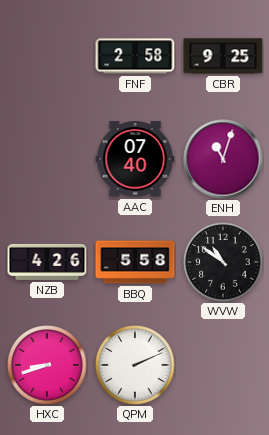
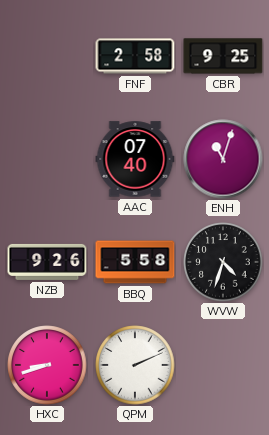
NZB: 4:26 -> 9:26
WVW: 10:51 -> 4:33
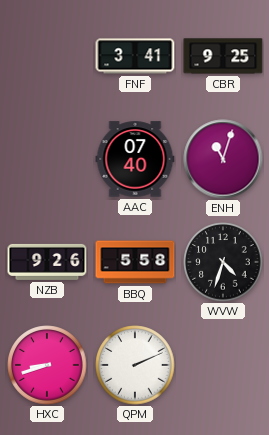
FNF: 2:58 -> 3:41
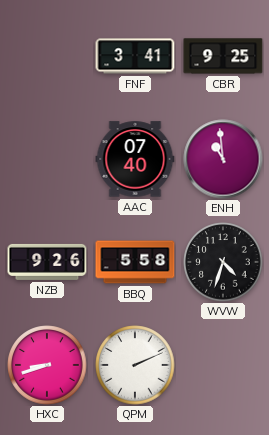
ENH: 11:03 -> 10:59
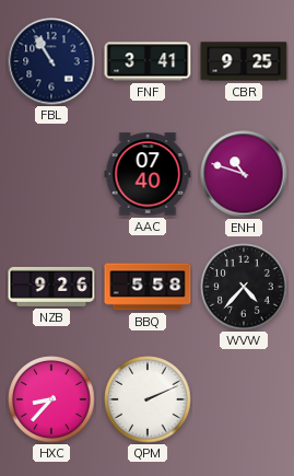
FBL: none -> 10:55
ENH: 10:59 -> 10:48
WVW: 4:33 -> 4:37
HXC: 8:42 -> 8:37
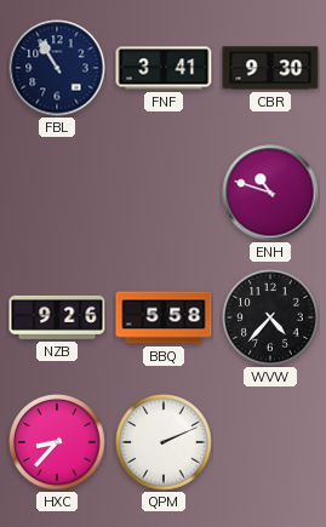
CBR: 9:25 -> 9:30
AAC: 07:40 -> none
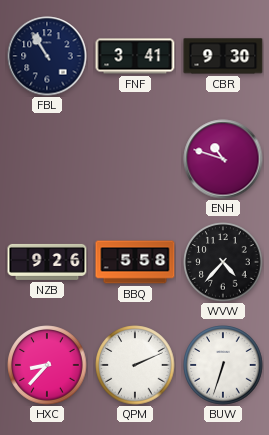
BUW: none -> 6:33
